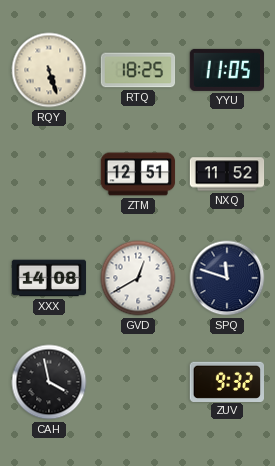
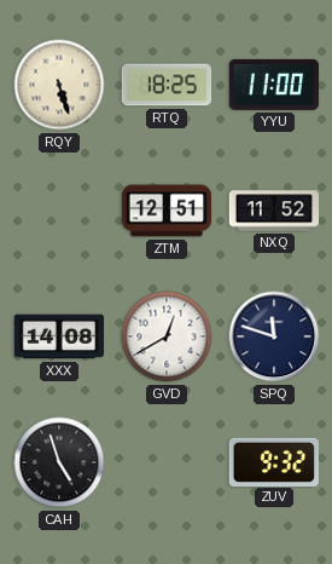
YYU: 11:05 -> 11:00
CAH: 3:58 -> 4:57
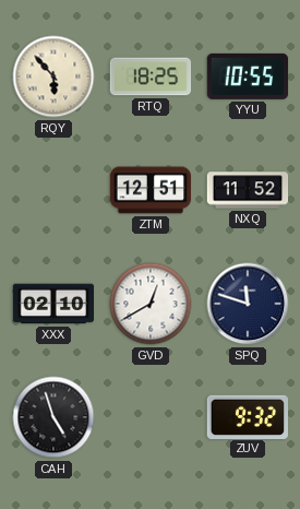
RQY: 5:27 -> 5:53
YYU: 11:00 -> 10:55
XXX: 14:08 -> 02:10
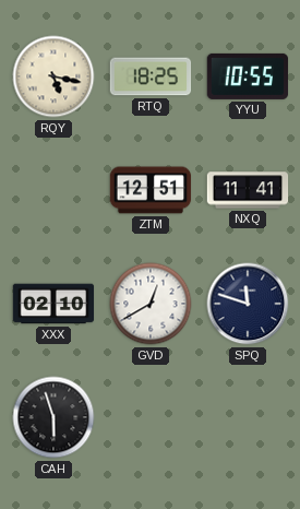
RQY: 5:53 -> 5:17
NXQ: 11:52 -> 11:41
CAH: 4:57 -> 5:57
ZUV: 9:32 -> none
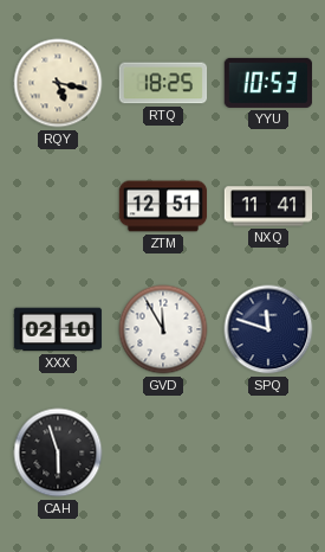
YYU: 10:55 -> 10:53
GVD: 12:40 -> 11:55
